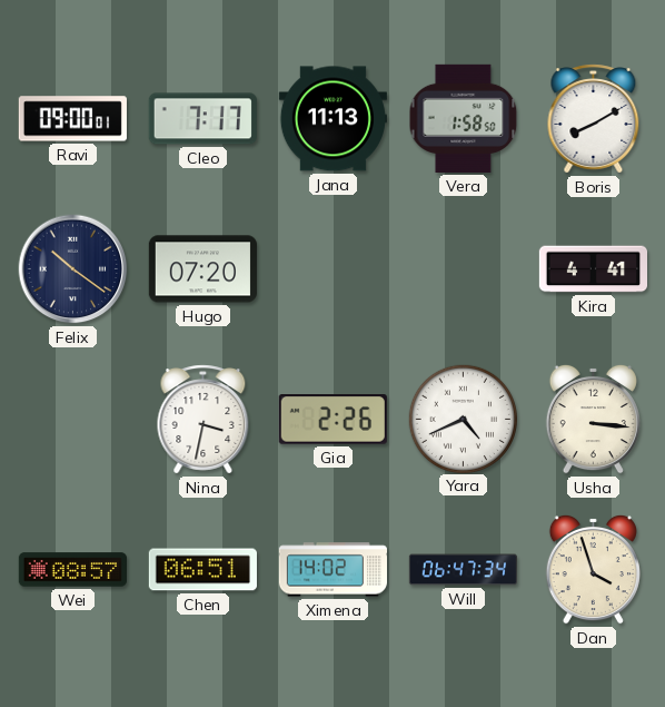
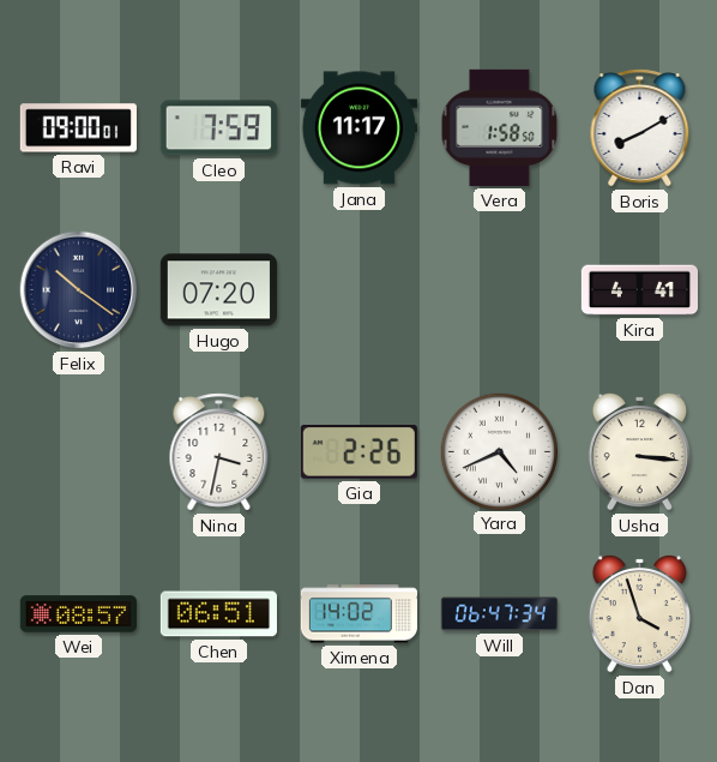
Cleo: 7:17 -> 7:59
Jana: 11:13 -> 11:17
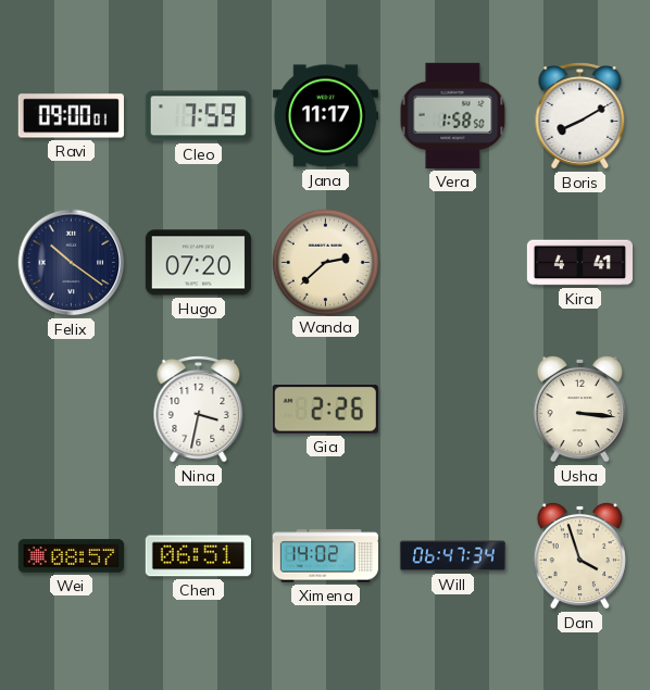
Wanda: none -> 2:38
Yara: 4:41 -> none
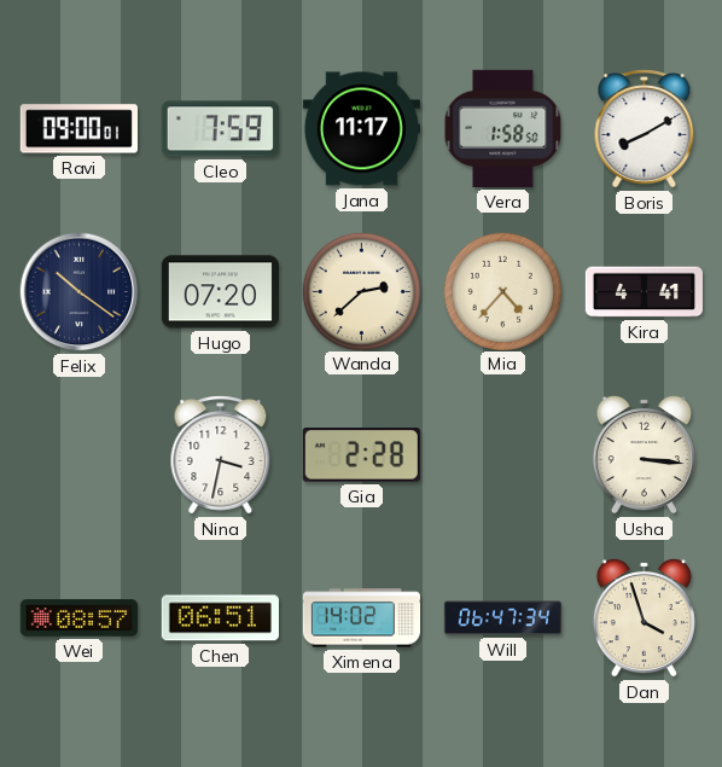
Mia: none -> 4:37
Gia: 2:26 -> 2:28
